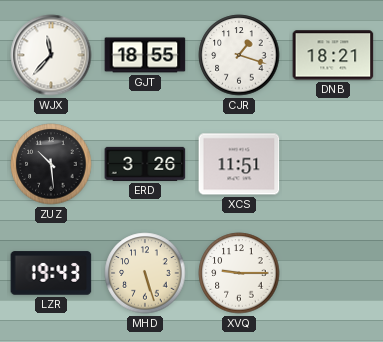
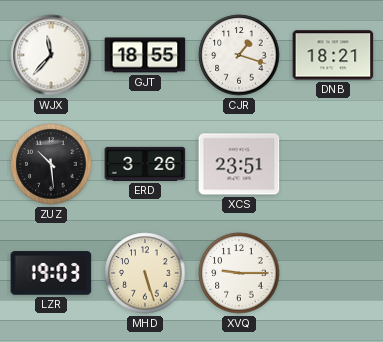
XCS: 11:51 -> 23:51
LZR: 19:43 -> 19:03
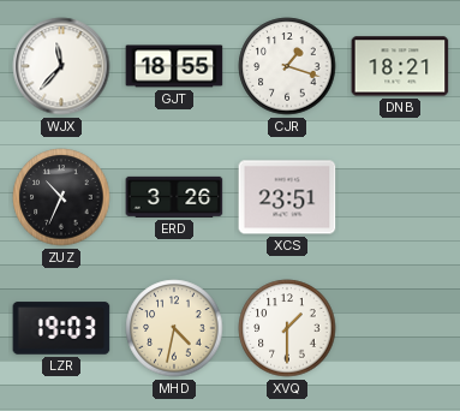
ZUZ: 10:29 -> 10:34
MHD: 5:27 -> 4:32
XVQ: 9:15 -> 1:30
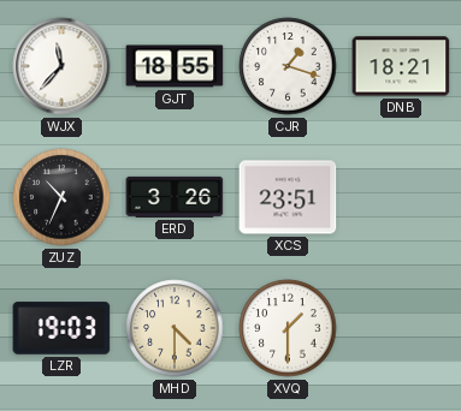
MHD: 4:32 -> 4:30
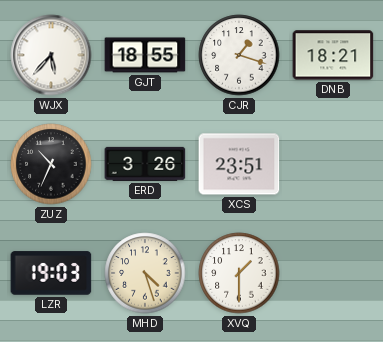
WJX: 11:37 -> 5:37
MHD: 4:30 -> 4:27
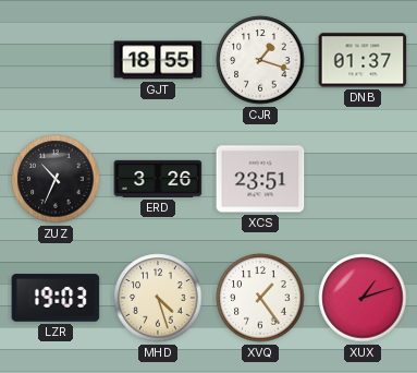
WJX: 5:37 -> none
DNB: 18:21 -> 01:37
XVQ: 1:30 -> 1:24
XUX: none -> 1:12
